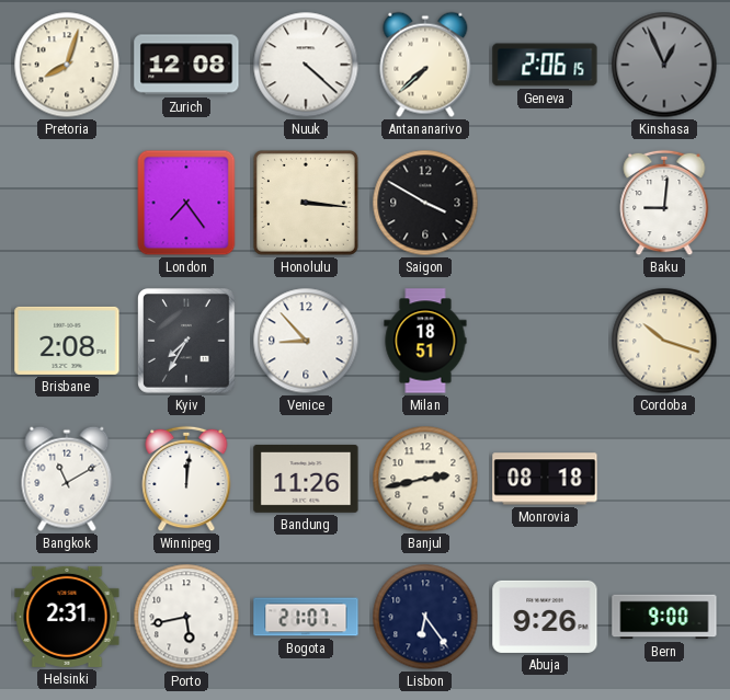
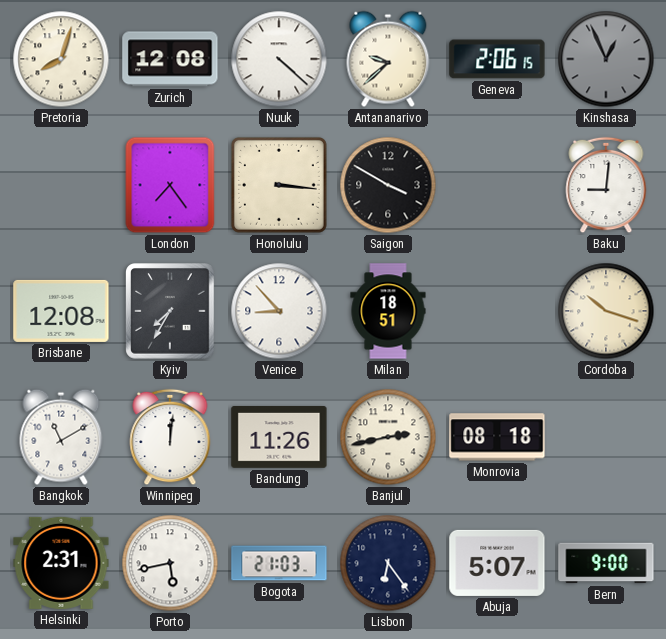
Antananarivo: 7:38 -> 9:38
Brisbane: 2:08 -> 12:08
Bogota: 21:07 -> 21:03
Abuja: 9:26 -> 5:07
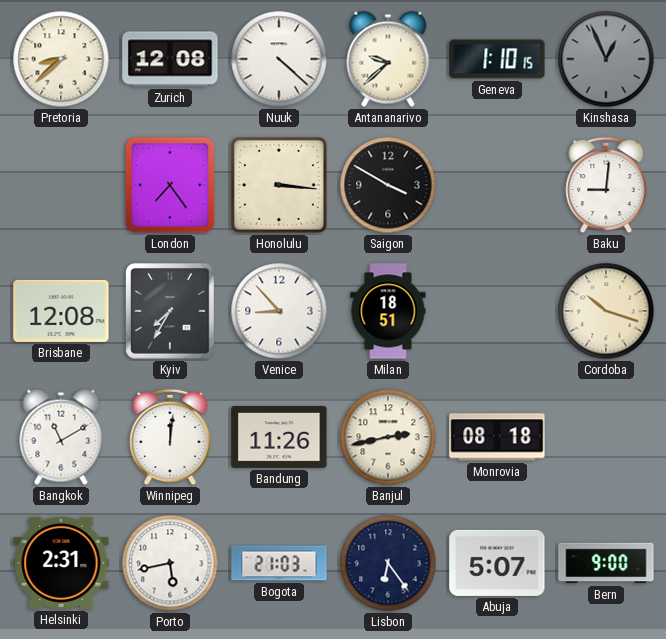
Pretoria: 8:03 -> 8:38
Geneva: 2:06 -> 1:10
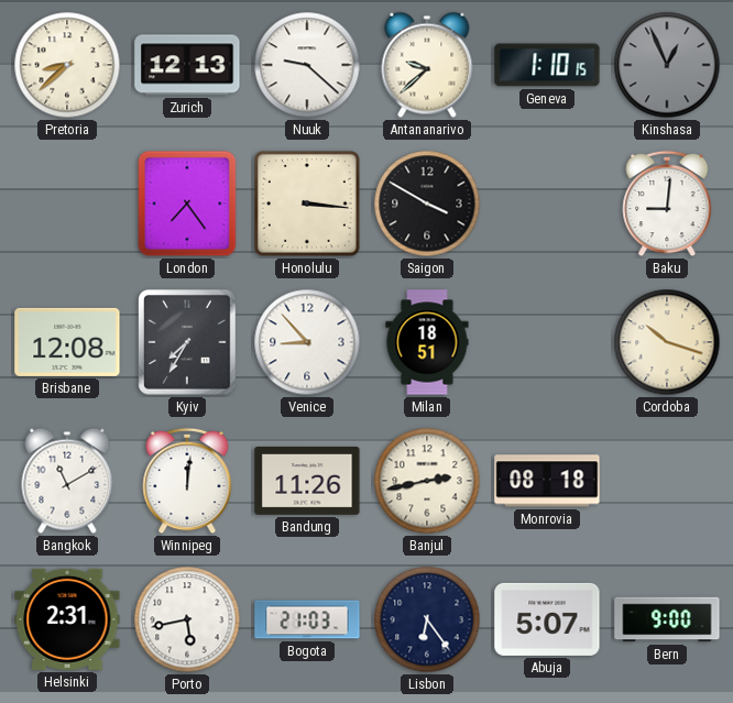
Zurich: 12:08 -> 12:13
Nuuk: 4:22 -> 9:22
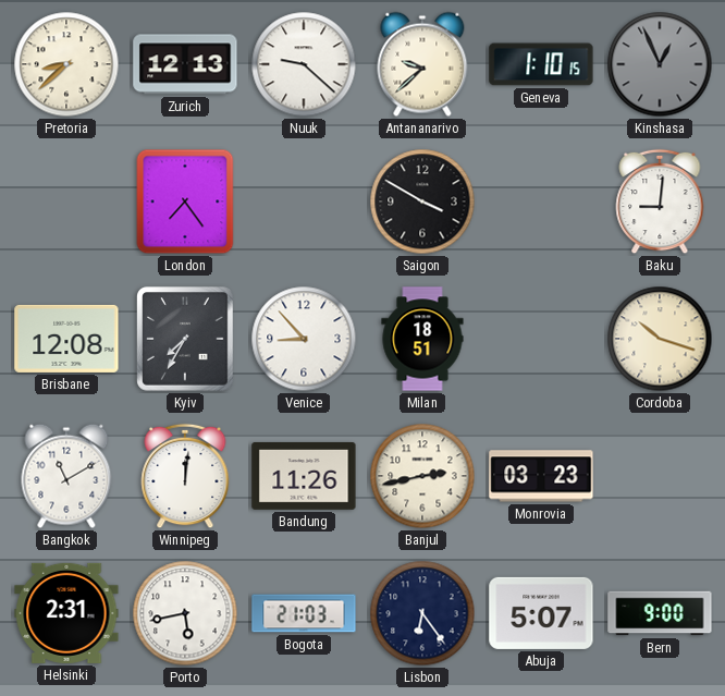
Honolulu: 3:16 -> none
Monrovia: 08:18 -> 03:23
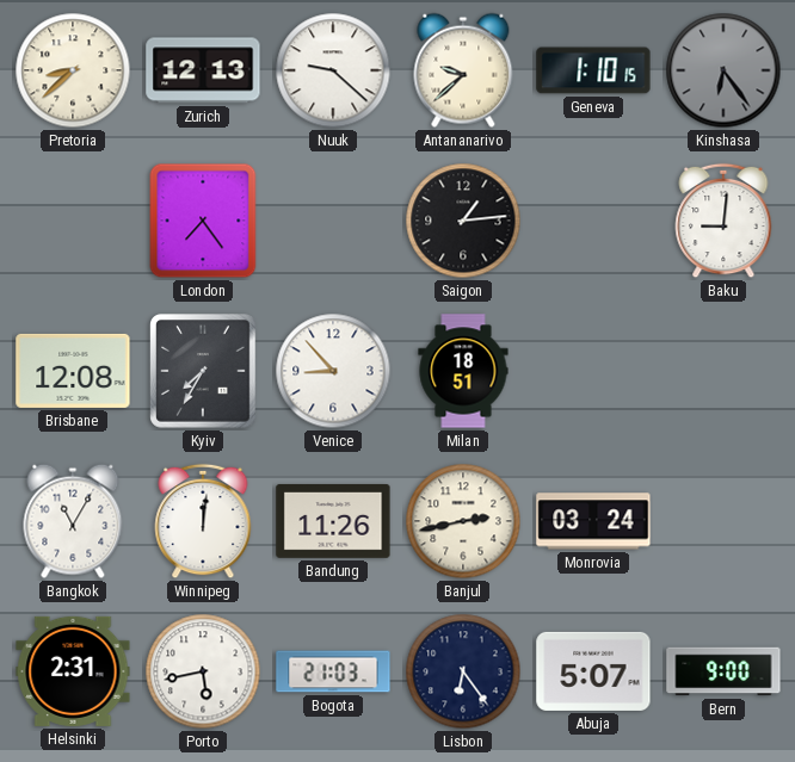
Kinshasa: 12:56 -> 6:24
Saigon: 3:50 -> 1:14
Cordoba: 10:18 -> none
Bangkok: 11:10 -> 11:05
Monrovia: 03:23 -> 03:24
